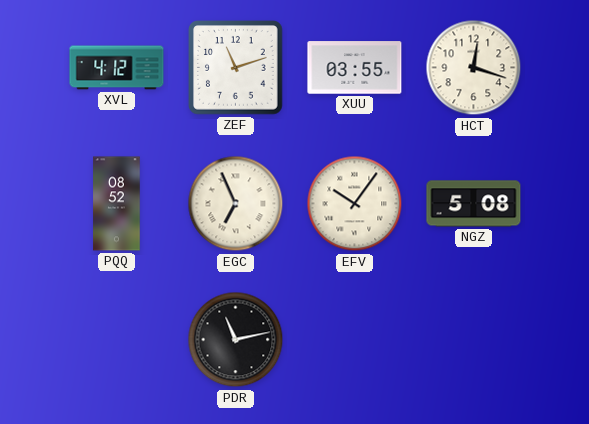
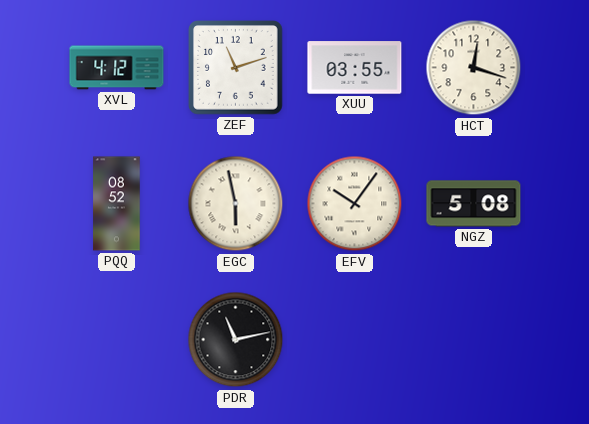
EGC: 6:56 -> 5:58
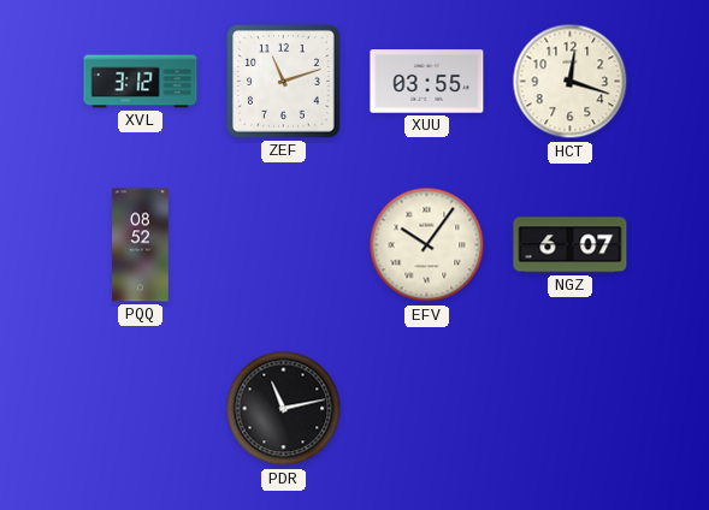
XVL: 4:12 -> 3:12
EGC: 5:58 -> none
NGZ: 5:08 -> 6:07
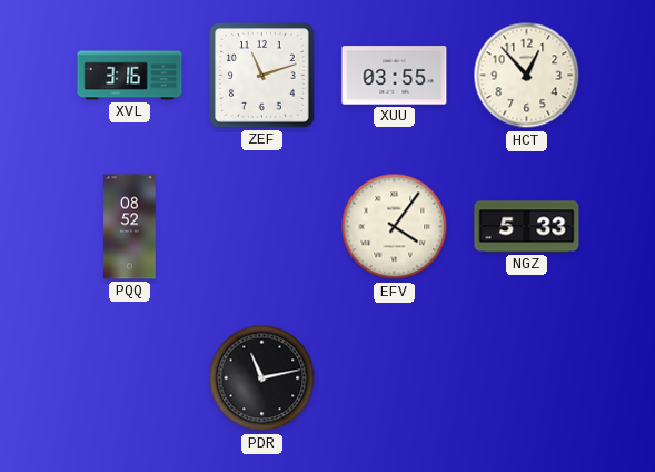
XVL: 3:12 -> 3:16
HCT: 12:18 -> 12:53
EFV: 10:06 -> 4:06
NGZ: 6:07 -> 5:33
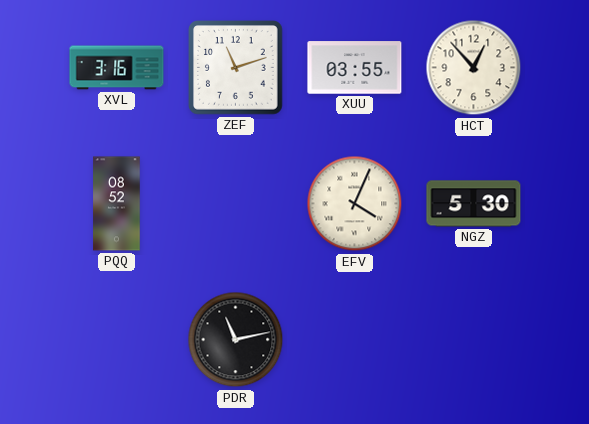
EFV: 4:06 -> 4:04
NGZ: 5:33 -> 5:30
